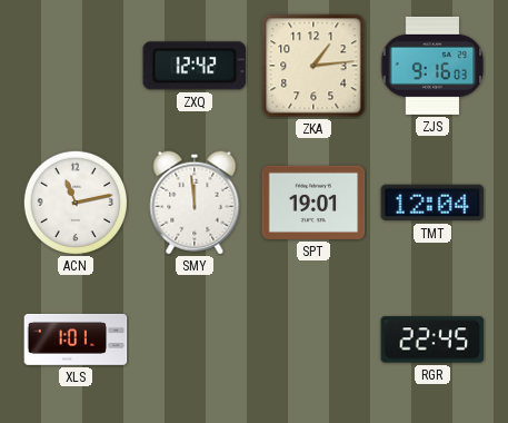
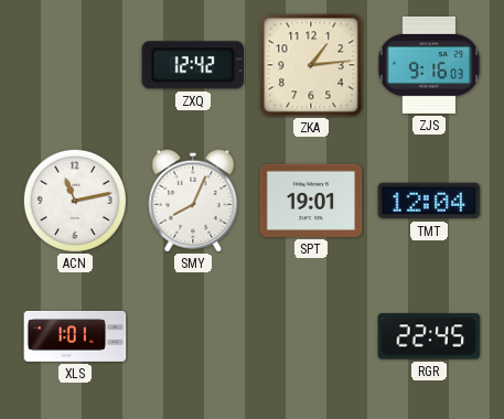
SMY: 11:59 -> 8:04
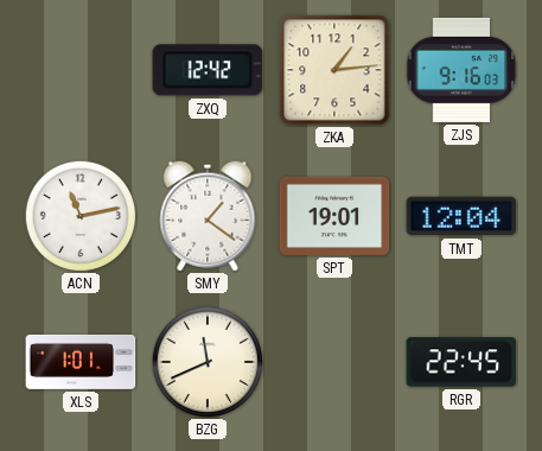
SMY: 8:04 -> 1:21
BZG: none -> 11:41
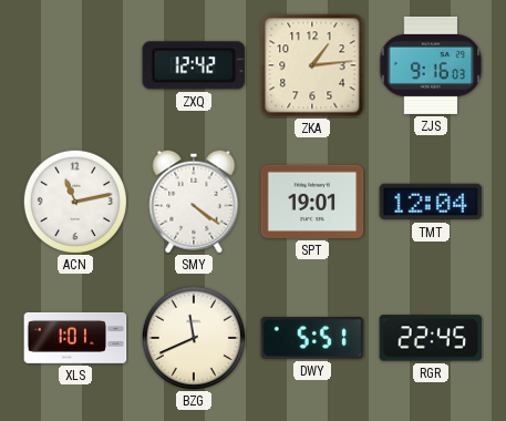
SMY: 1:21 -> 4:21
DWY: none -> 5:51
